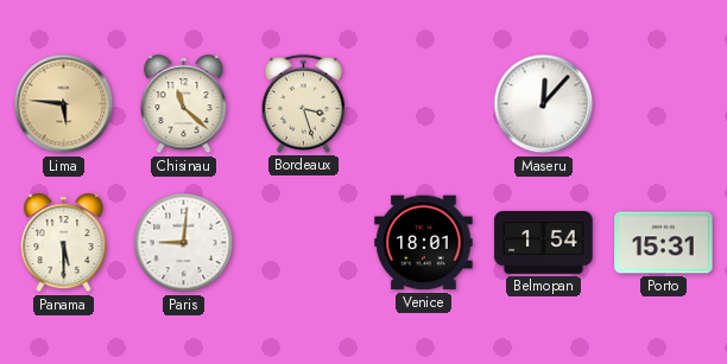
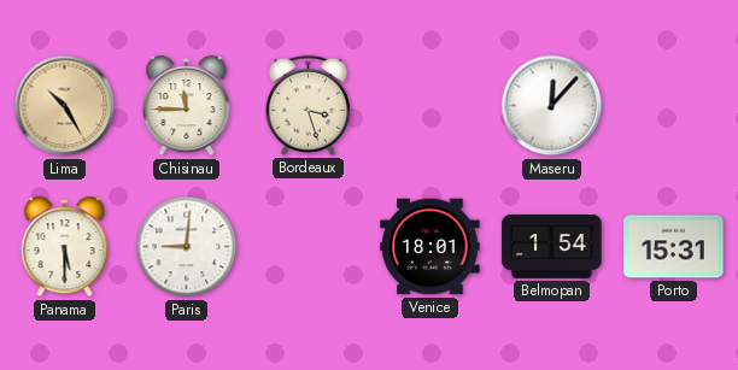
Lima: 5:46 -> 10:25
Chisinau: 11:22 -> 11:45
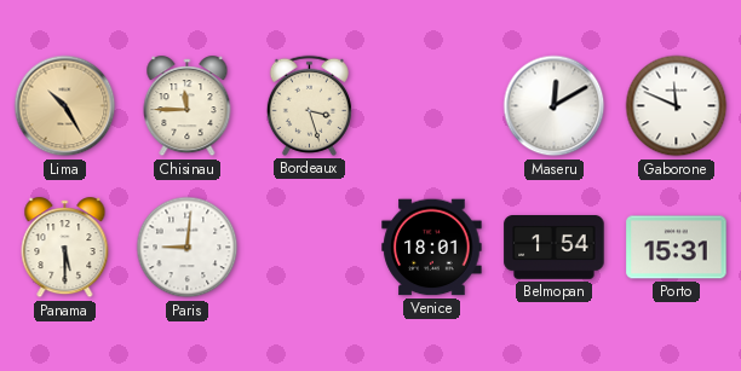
Maseru: 12:07 -> 12:10
Gaborone: none -> 11:49
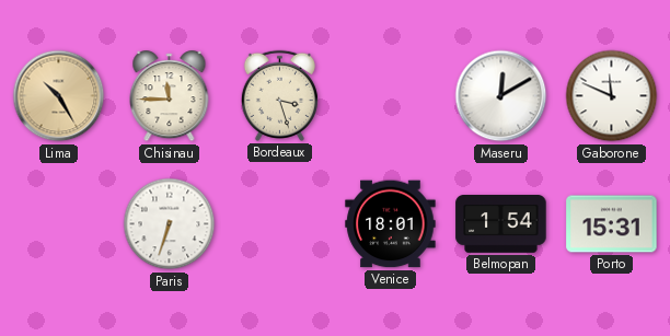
Panama: 5:30 -> none
Paris: 9:01 -> 6:33
